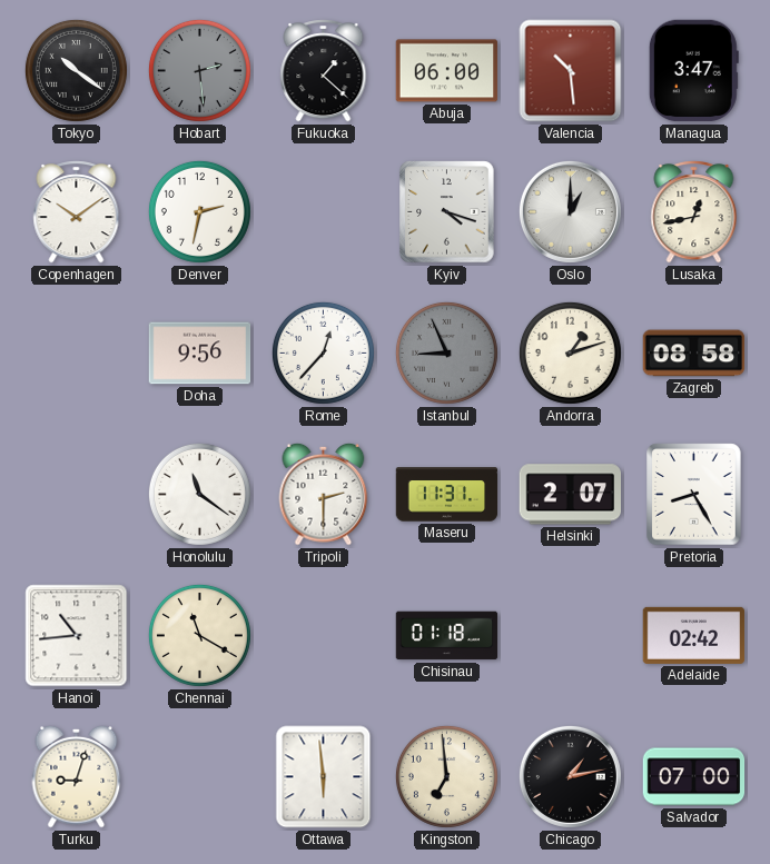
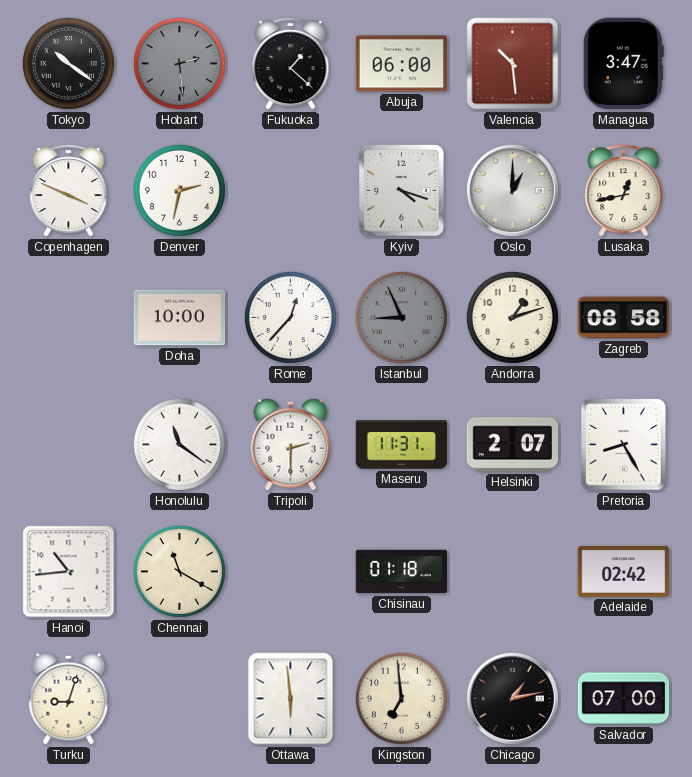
Copenhagen: 10:09 -> 3:49
Doha: 9:56 -> 10:00
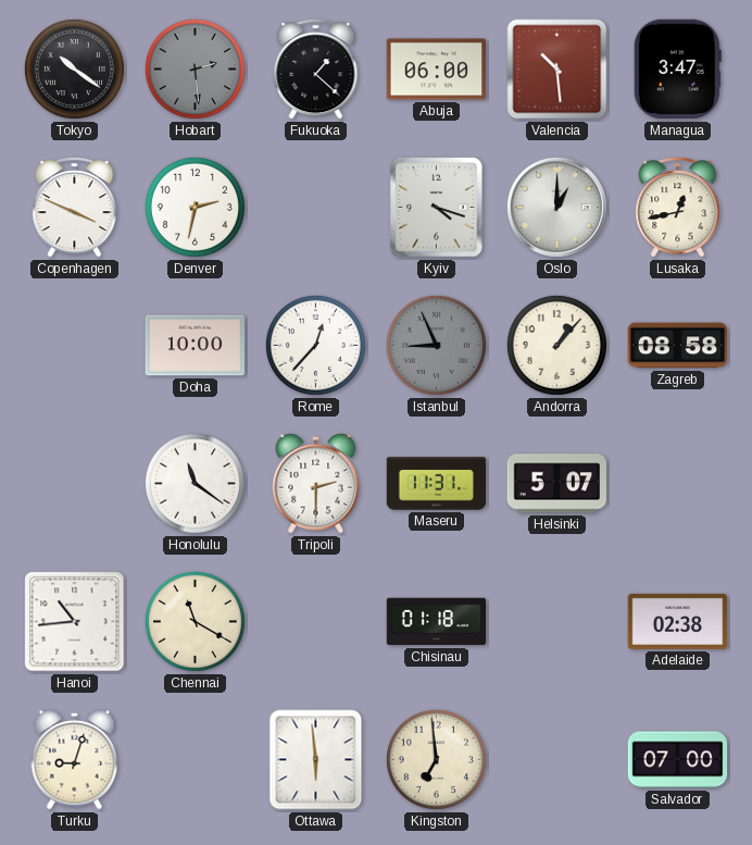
Andorra: 1:12 -> 1:07
Helsinki: 2:07 -> 5:07
Pretoria: 8:25 -> none
Adelaide: 02:42 -> 02:38
Chicago: 1:13 -> none
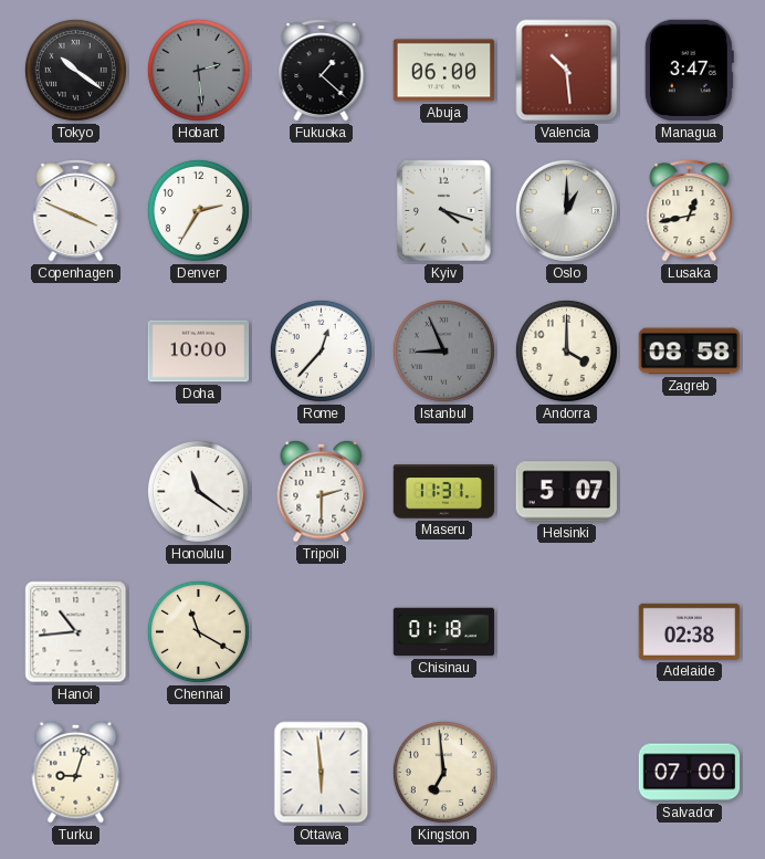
Denver: 2:32 -> 2:35
Andorra: 1:07 -> 4:00
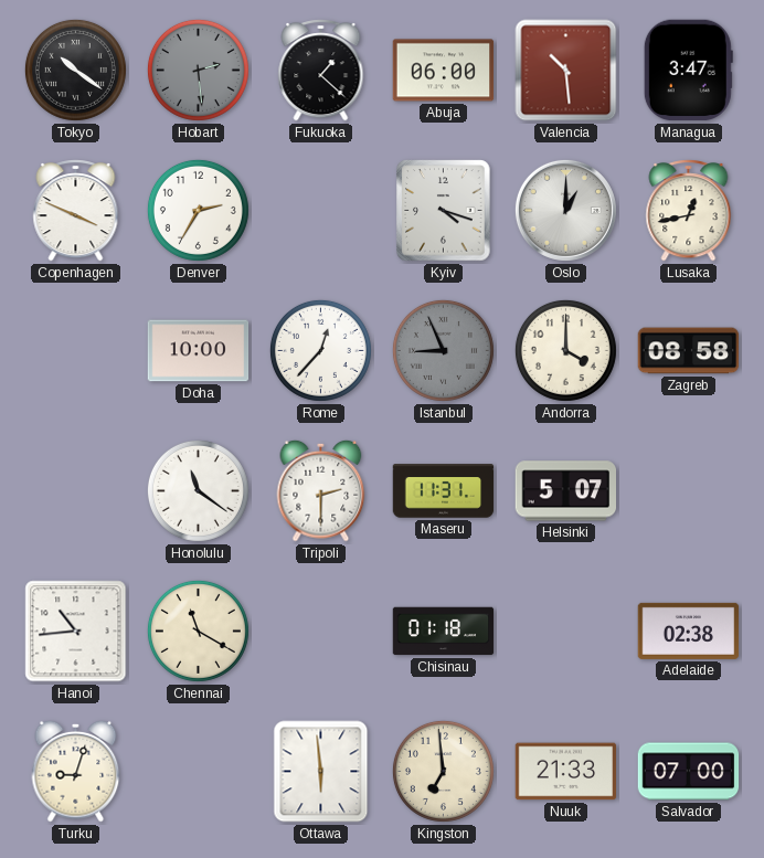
Nuuk: none -> 21:33
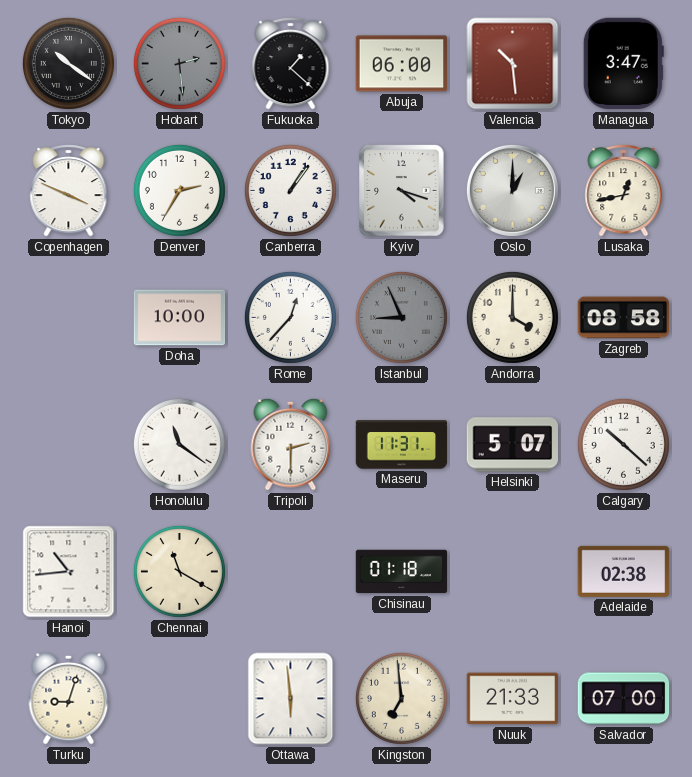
Canberra: none -> 1:06
Calgary: none -> 10:22
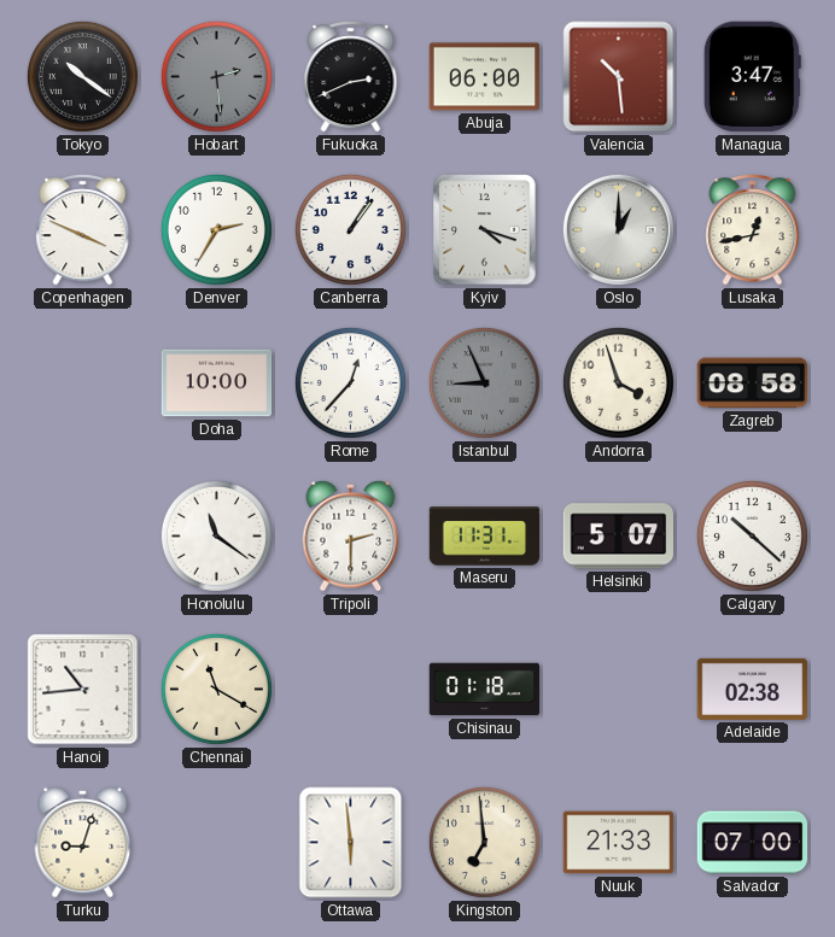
Fukuoka: 1:22 -> 2:41
Andorra: 4:00 -> 3:57
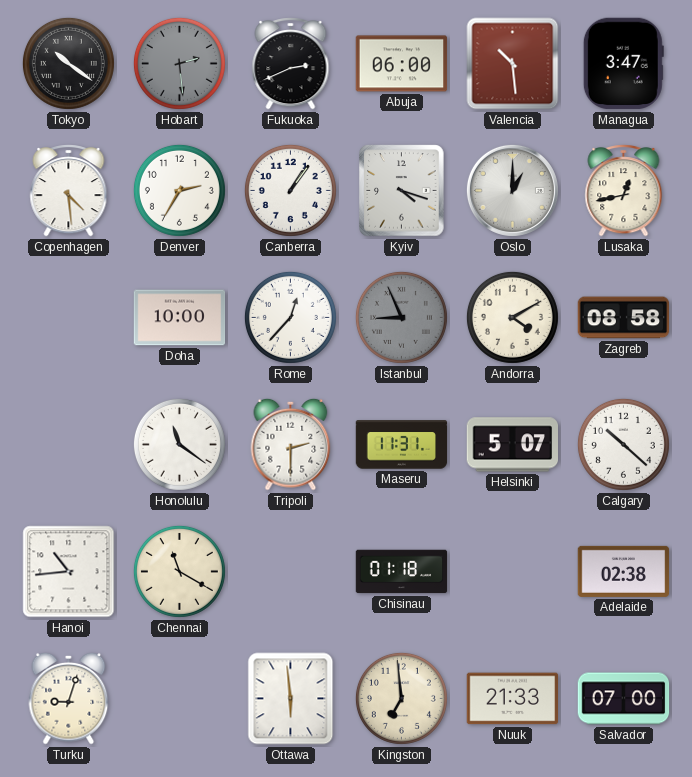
Copenhagen: 3:49 -> 4:29
Andorra: 3:57 -> 4:10
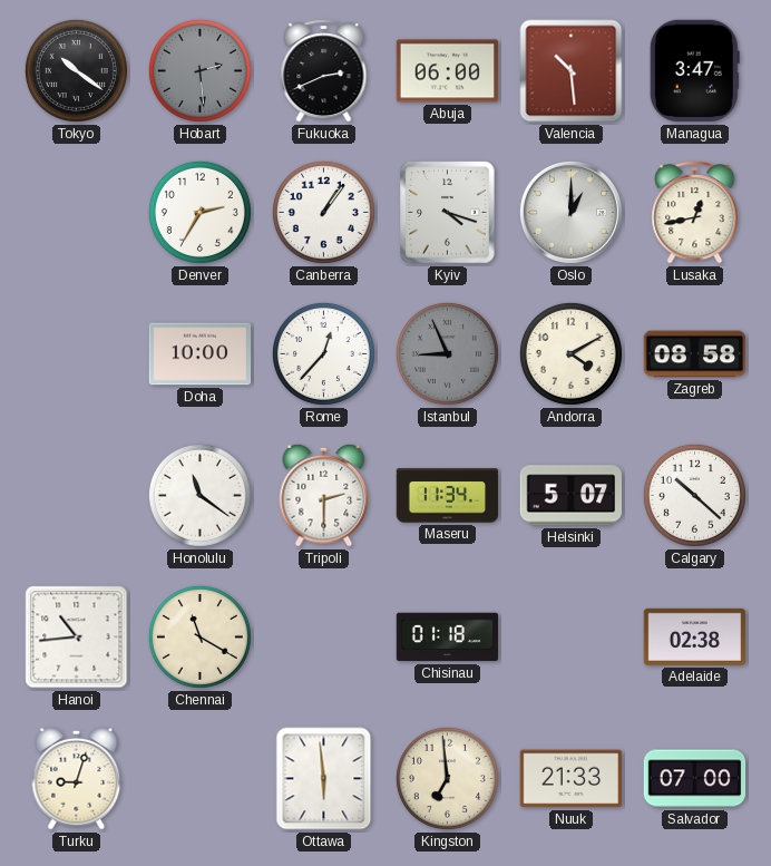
Copenhagen: 4:29 -> none
Maseru: 11:31 -> 11:34
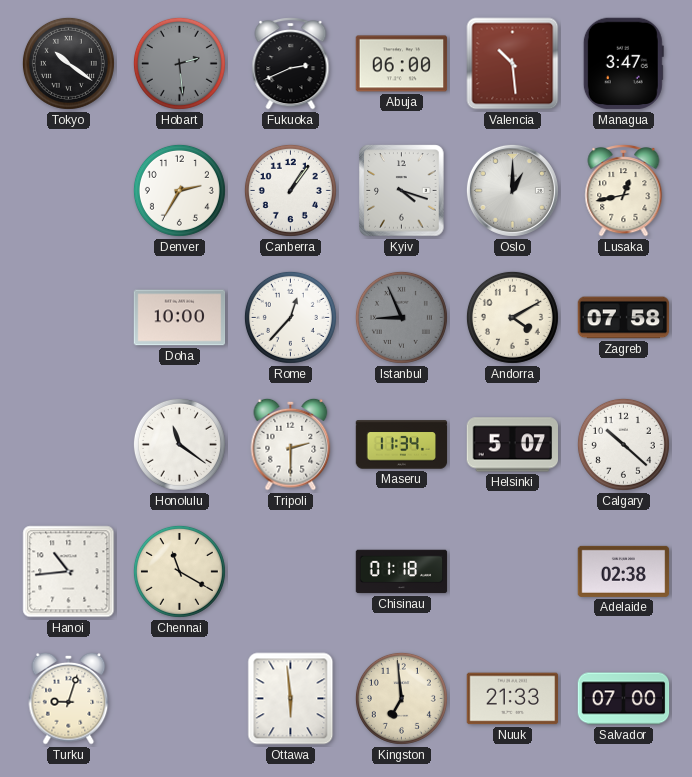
Zagreb: 08:58 -> 07:58
